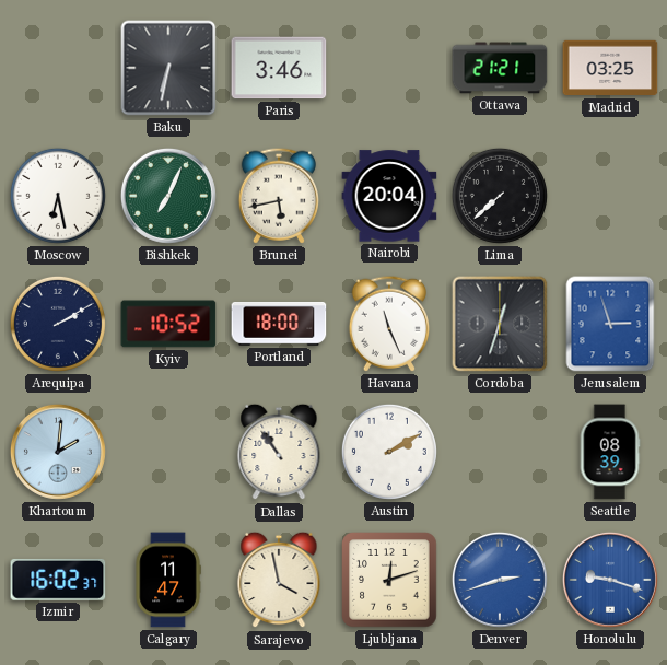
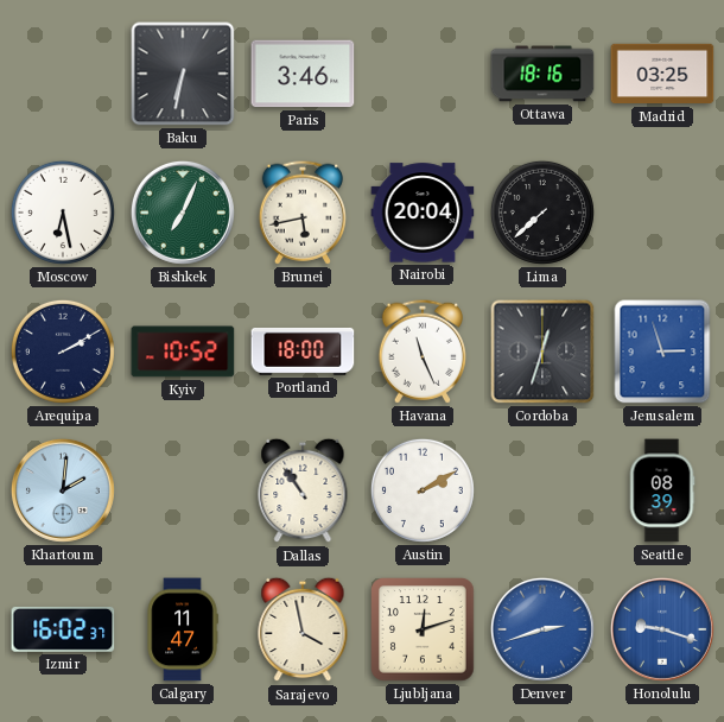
Ottawa: 21:21 -> 18:16
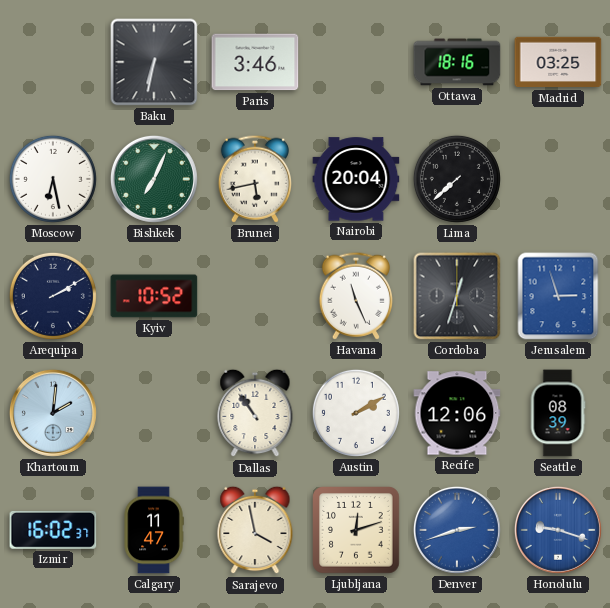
Portland: 18:00 -> none
Recife: none -> 12:06
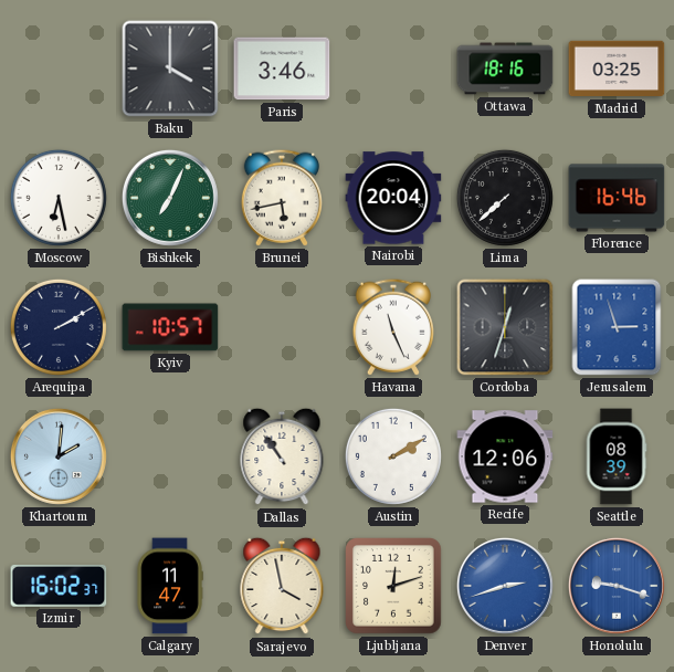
Baku: 6:32 -> 4:00
Florence: none -> 16:46
Kyiv: 10:52 -> 10:57
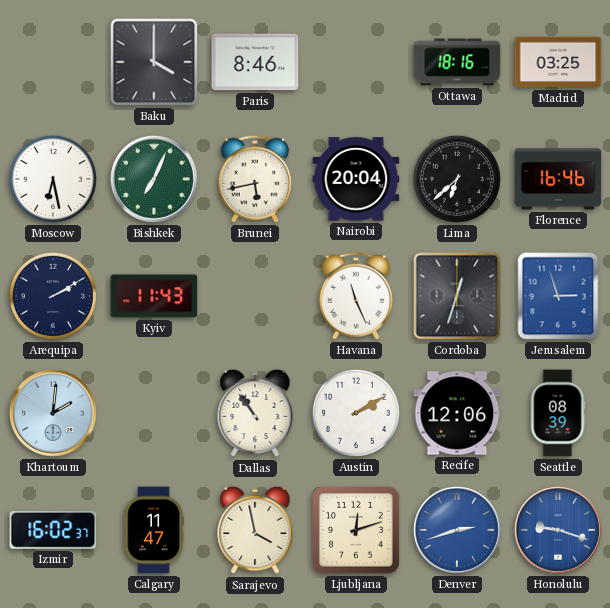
Paris: 3:46 -> 8:46
Lima: 7:38 -> 6:38
Kyiv: 10:57 -> 11:43
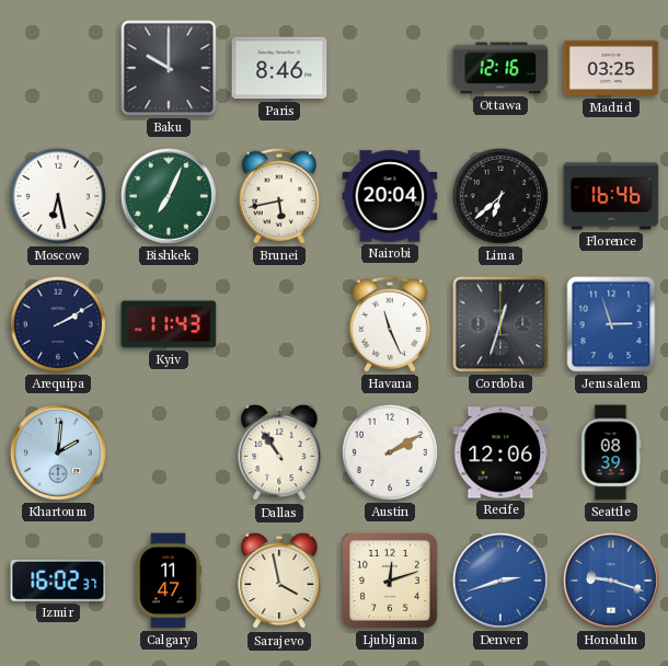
Baku: 4:00 -> 10:00
Ottawa: 18:16 -> 12:16
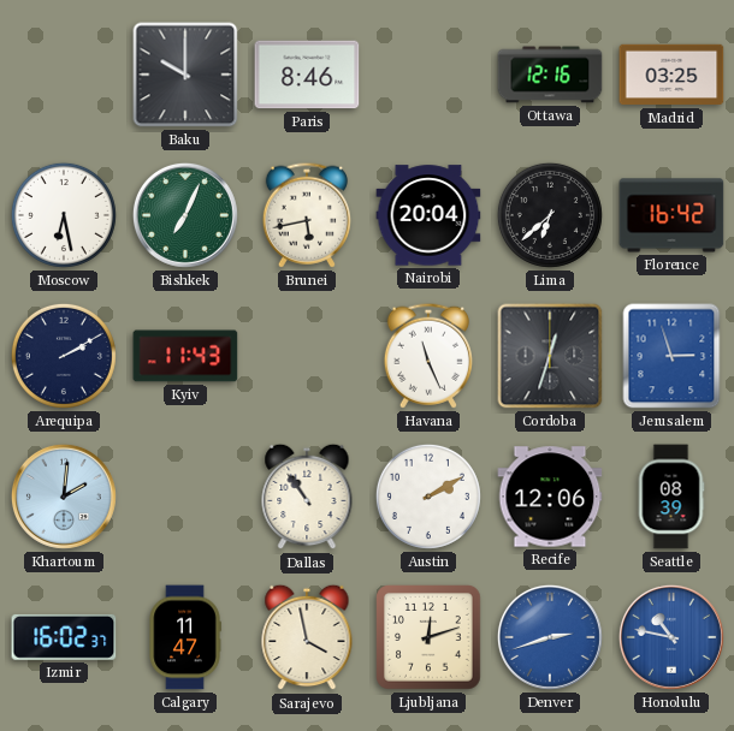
Florence: 16:46 -> 16:42
Honolulu: 9:18 -> 10:47
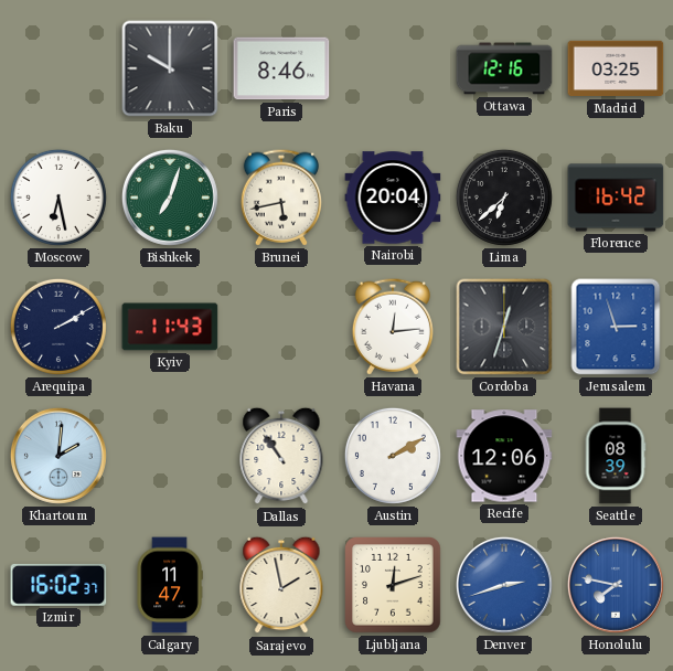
Bishkek: 7:04 -> 7:03
Havana: 11:26 -> 12:14
Sarajevo: 3:58 -> 1:58
Honolulu: 10:47 -> 7:47
